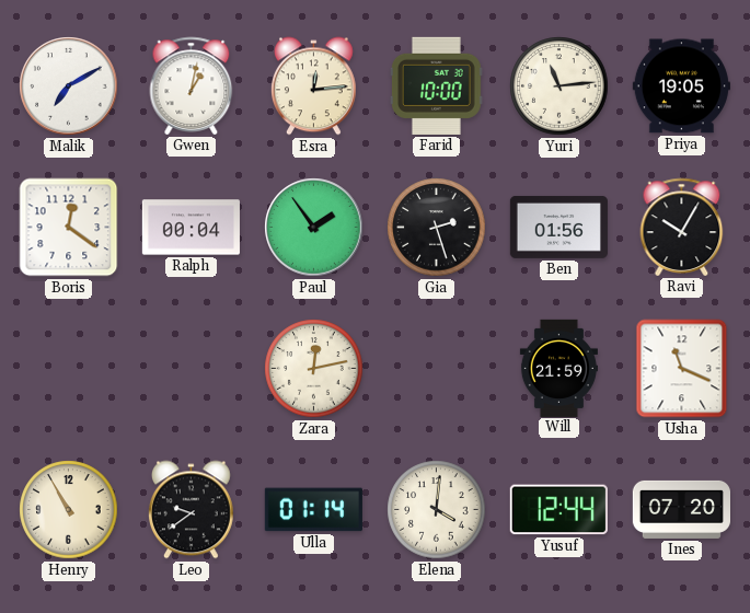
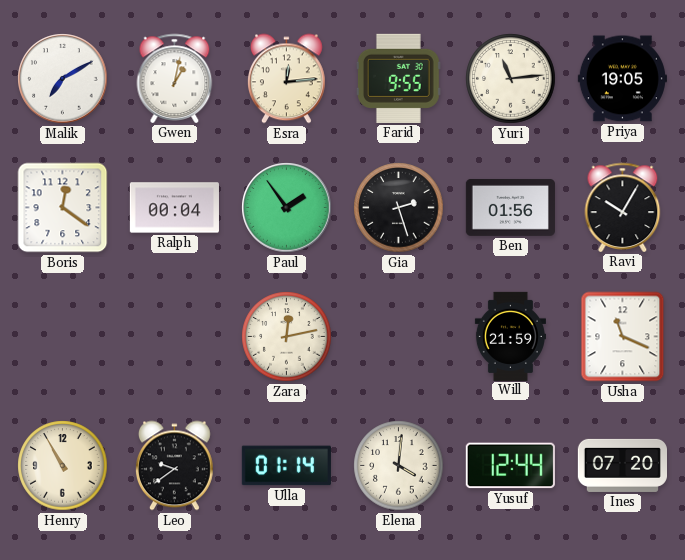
Farid: 10:00 -> 9:55
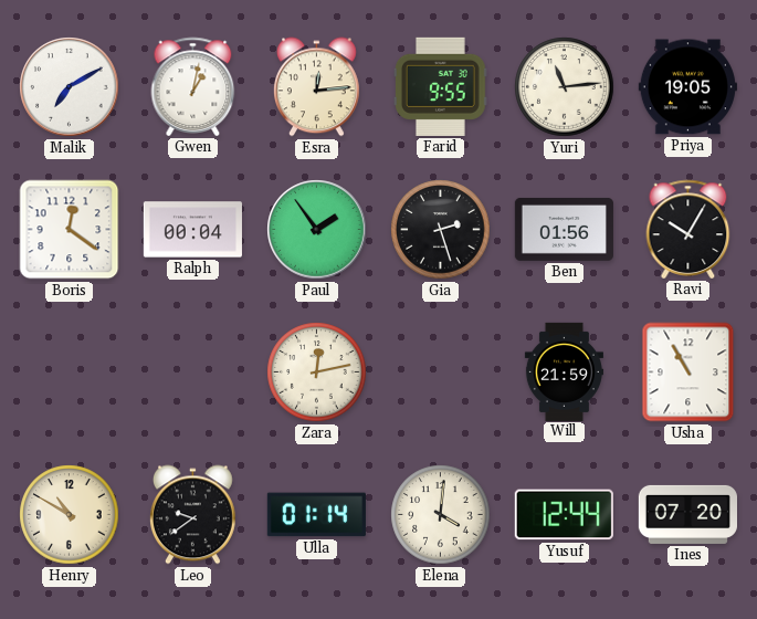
Usha: 11:19 -> 10:55
Henry: 10:55 -> 10:50
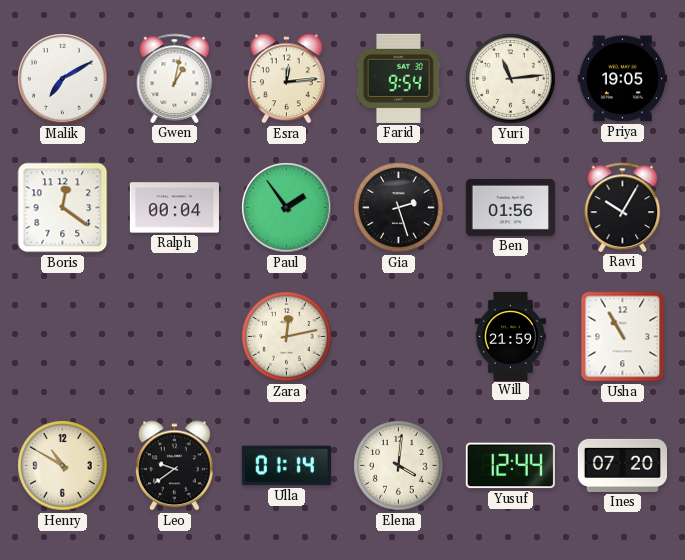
Farid: 9:55 -> 9:54
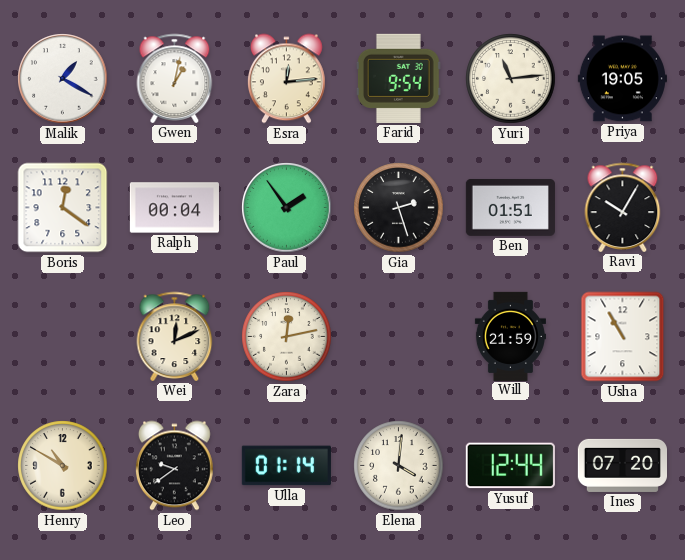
Malik: 7:10 -> 1:20
Ben: 01:56 -> 01:51
Wei: none -> 12:11
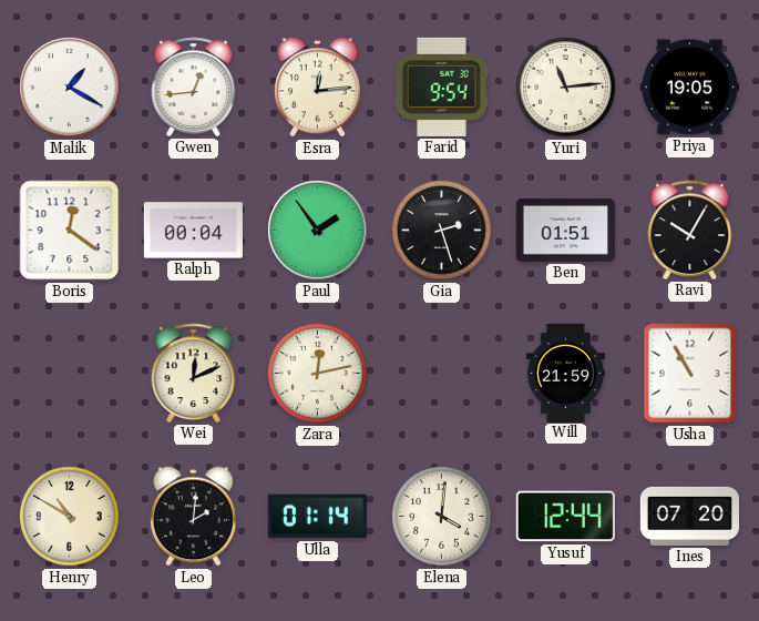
Gwen: 1:02 -> 12:44
Leo: 9:39 -> 2:01
